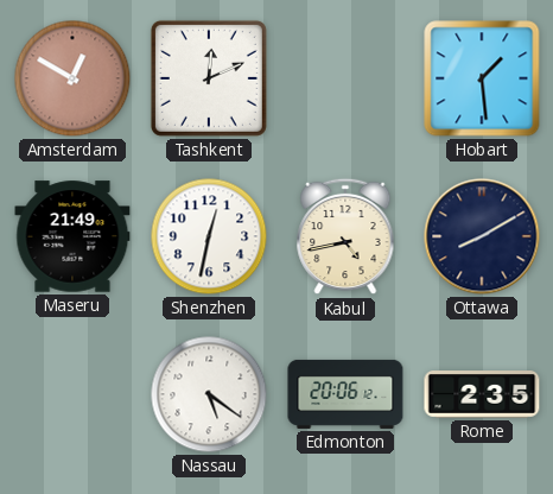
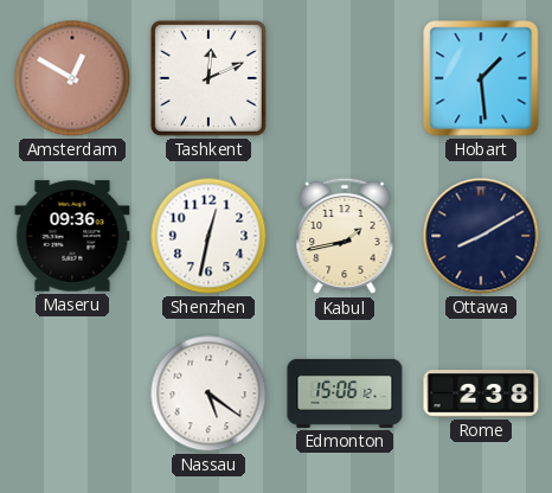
Maseru: 21:49 -> 09:36
Kabul: 4:43 -> 1:43
Edmonton: 20:06 -> 15:06
Rome: 2:35 -> 2:38
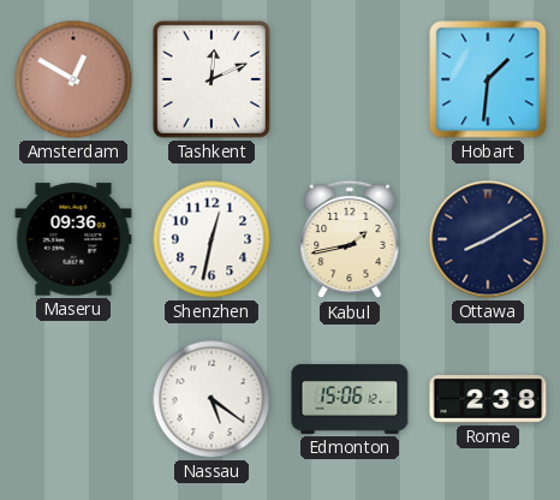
Hobart: 1:29 -> 1:31
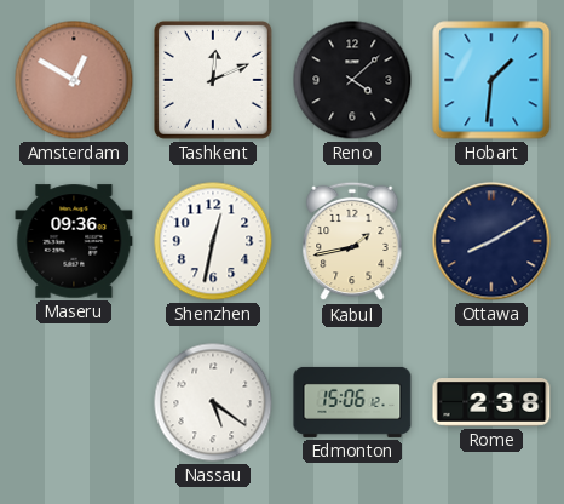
Reno: none -> 4:08
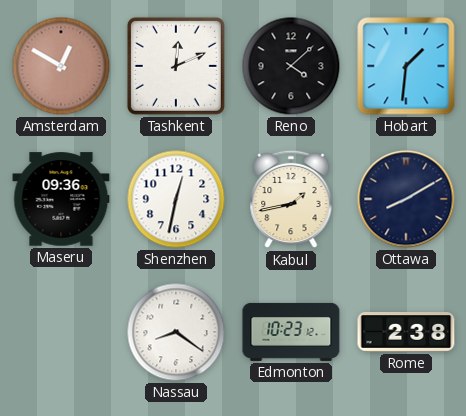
Nassau: 5:21 -> 8:21
Edmonton: 15:06 -> 10:23
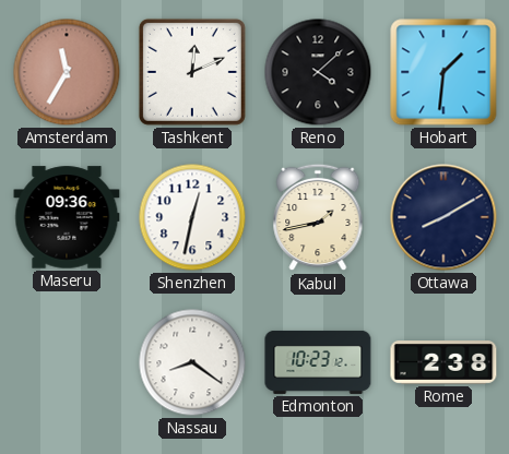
Amsterdam: 12:50 -> 11:35
